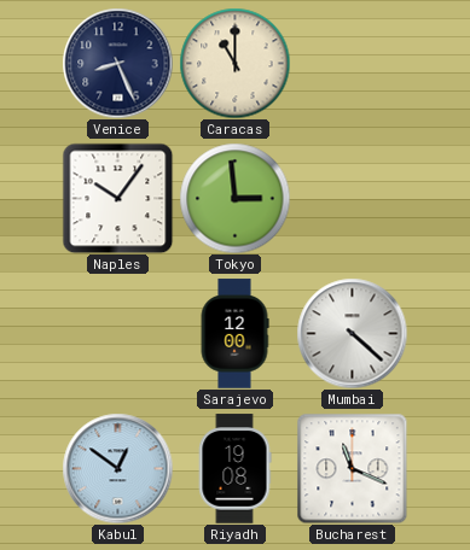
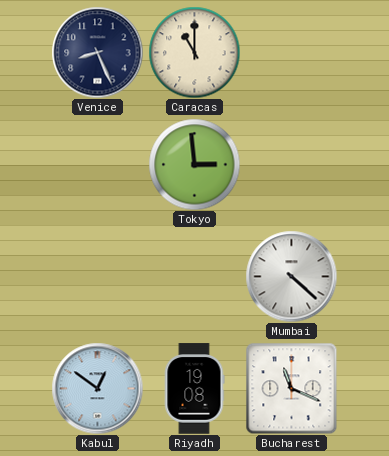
Naples: 10:06 -> none
Sarajevo: 12:00 -> none
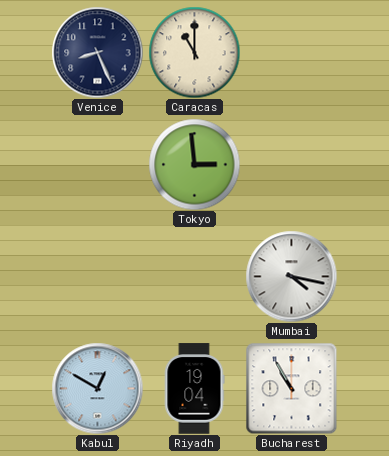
Mumbai: 4:22 -> 4:17
Kabul: 12:51 -> 12:50
Riyadh: 19:08 -> 19:04
Bucharest: 11:19 -> 10:55
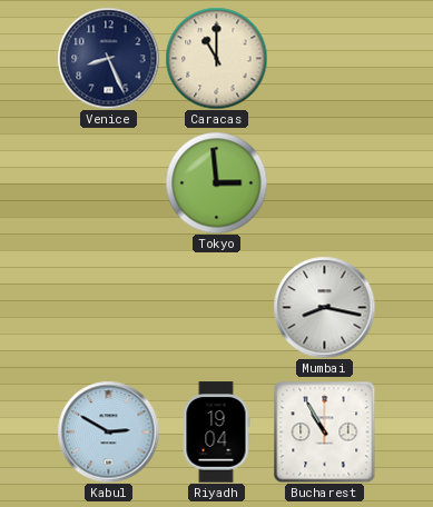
Mumbai: 4:17 -> 8:17
Kabul: 12:50 -> 2:50
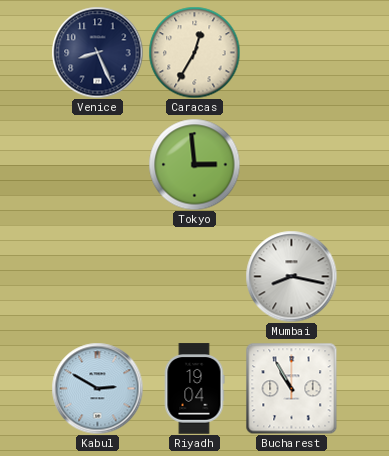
Caracas: 11:00 -> 12:35
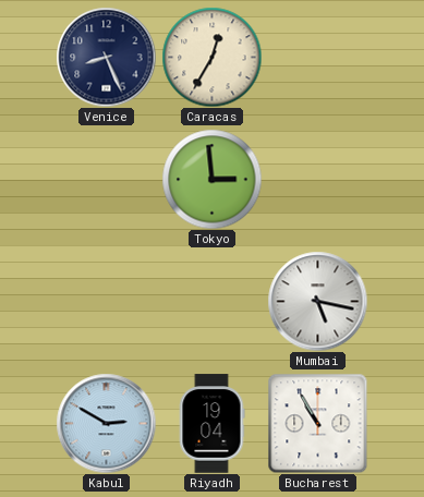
Mumbai: 8:17 -> 5:17
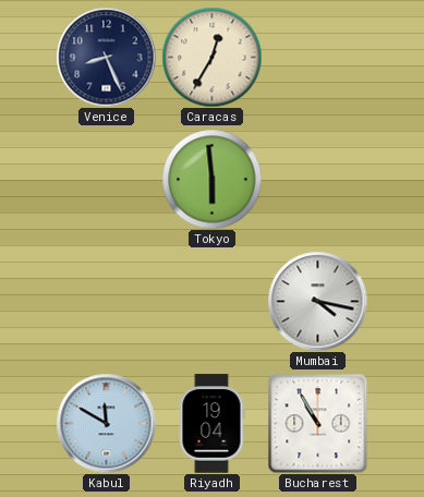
Tokyo: 2:59 -> 5:59
Mumbai: 5:17 -> 4:17
Kabul: 2:50 -> 11:50
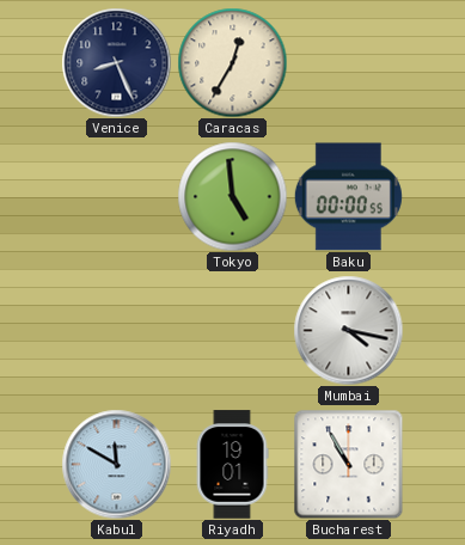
Tokyo: 5:59 -> 4:59
Baku: none -> 00:00
Riyadh: 19:04 -> 19:01
